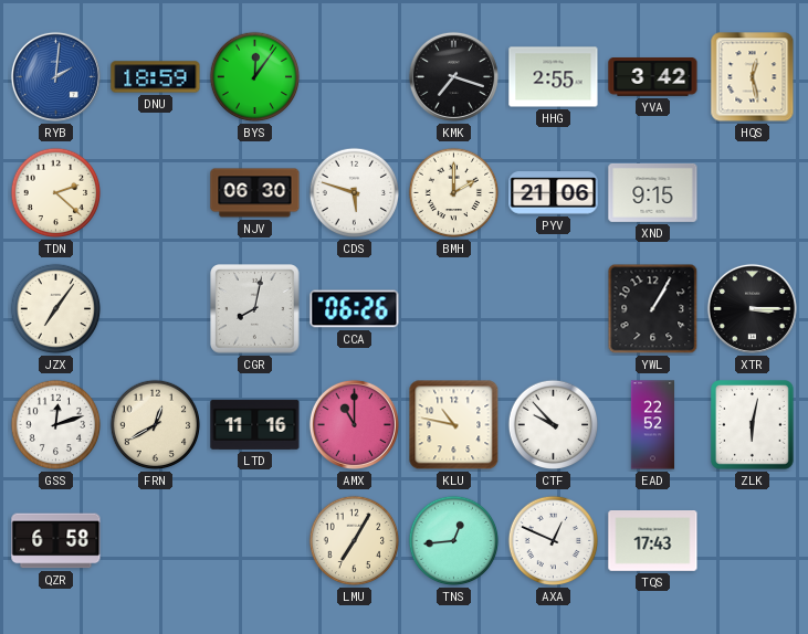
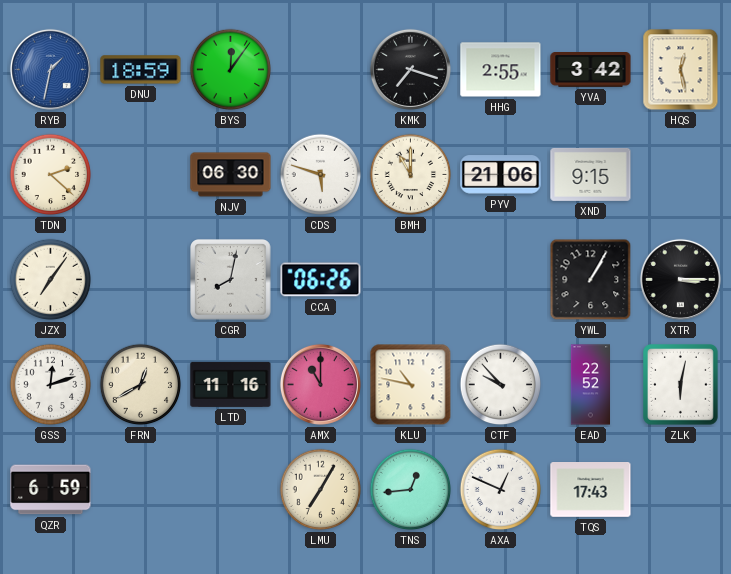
RYB: 2:01 -> 1:32
BMH: 2:00 -> 11:00
QZR: 6:58 -> 6:59
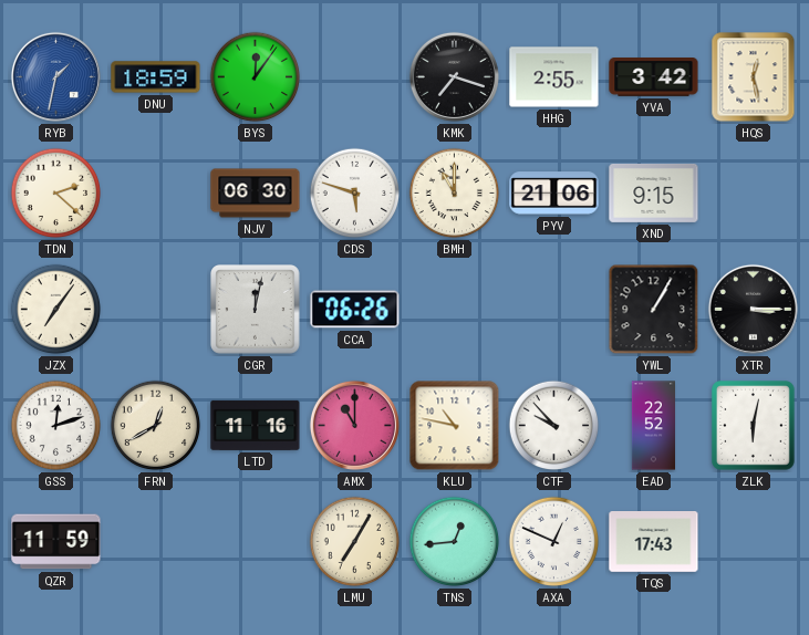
CGR: 8:02 -> 12:02
QZR: 6:59 -> 11:59
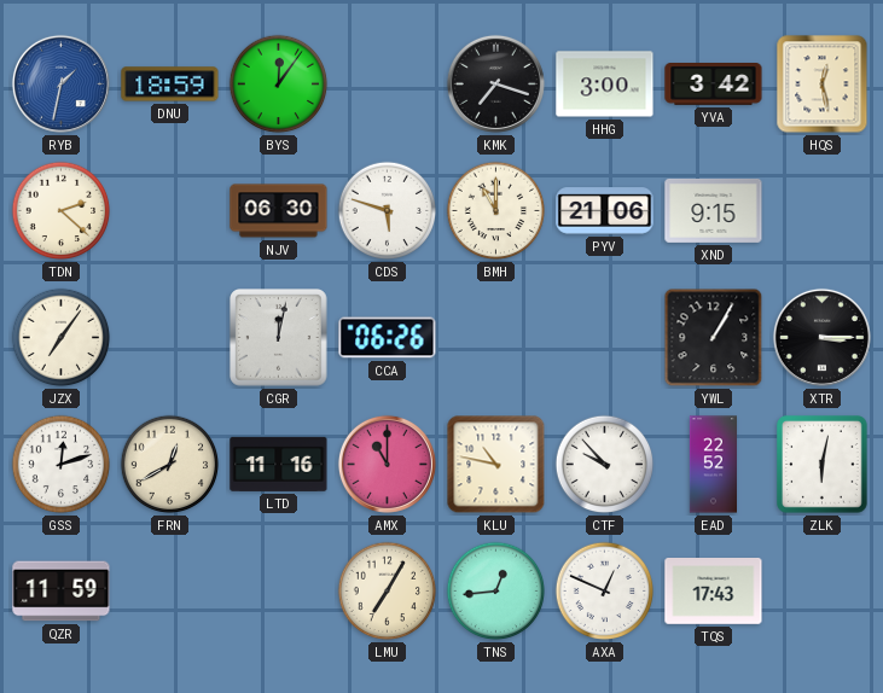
HHG: 2:55 -> 3:00
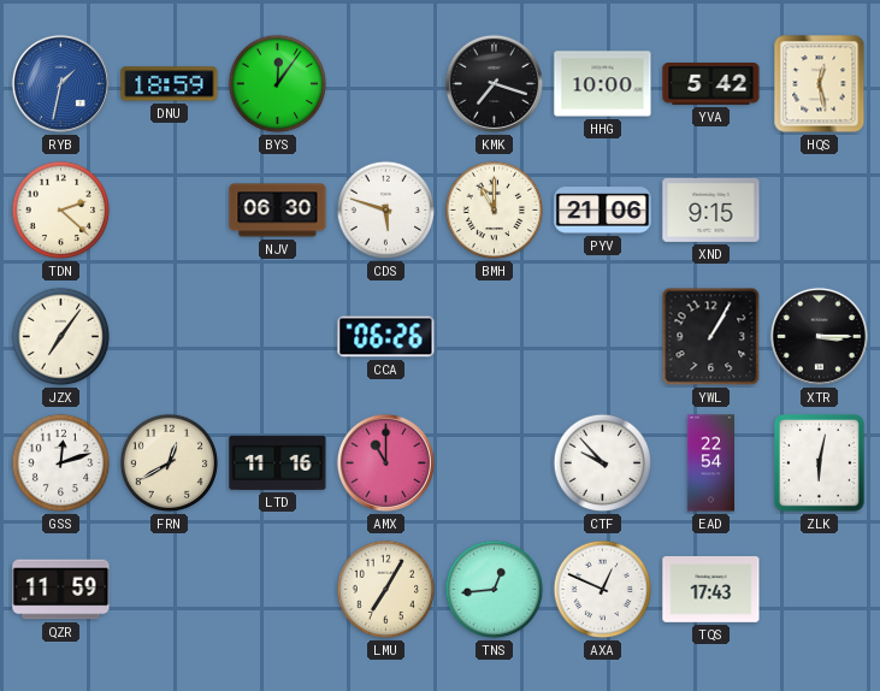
HHG: 3:00 -> 10:00
YVA: 3:42 -> 5:42
CGR: 12:02 -> none
KLU: 10:47 -> none
EAD: 22:52 -> 22:54
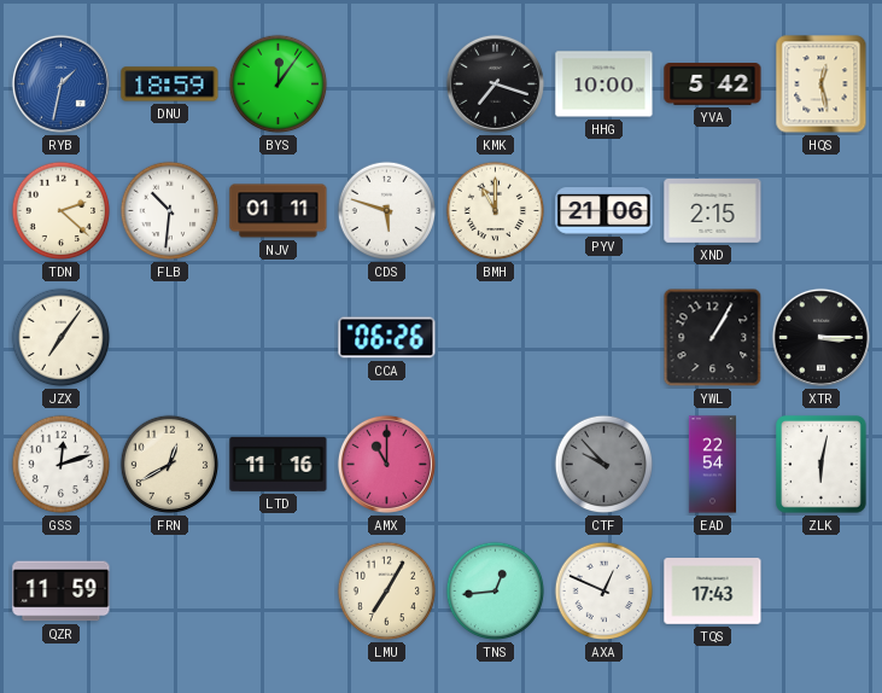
FLB: none -> 10:31
NJV: 06:30 -> 01:11
XND: 9:15 -> 2:15
CTF dial: white -> grey
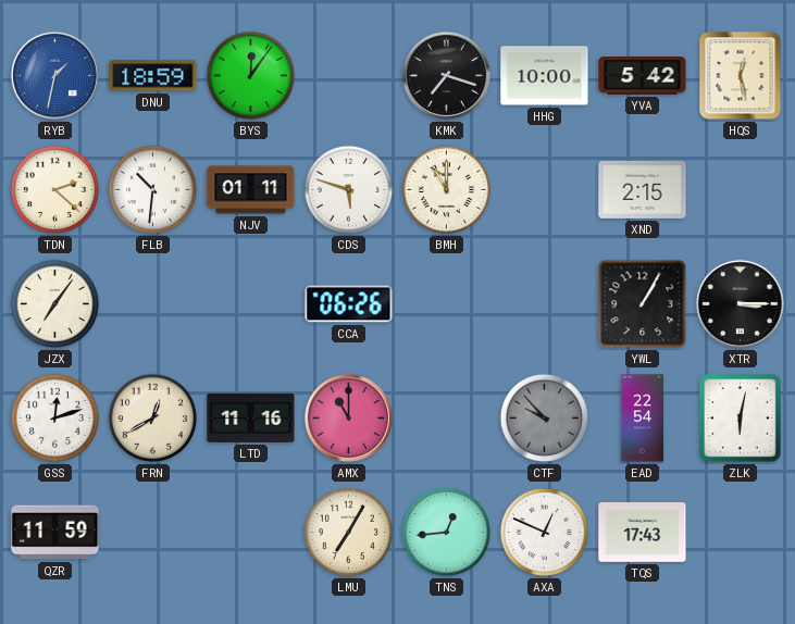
PYV: 21:06 -> none
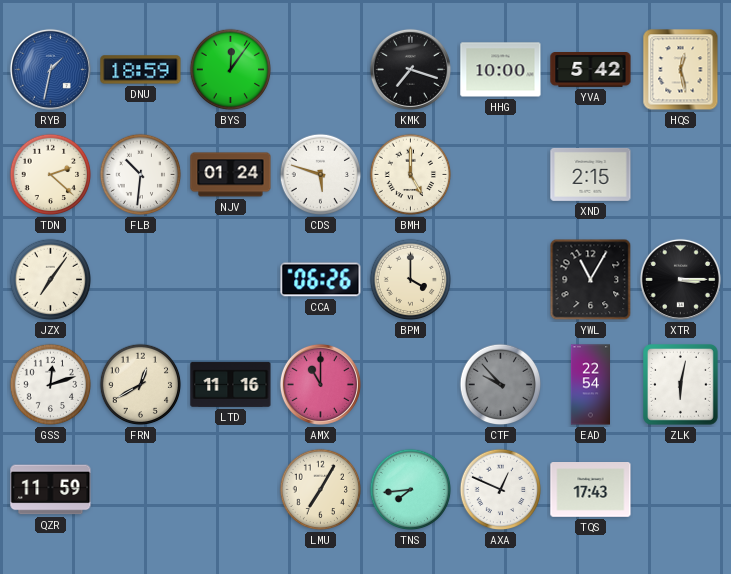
NJV: 01:11 -> 01:24
BMH: 11:00 -> 5:00
BPM: none -> 4:00
YWL: 1:05 -> 11:05
TNS: 12:44 -> 7:44
